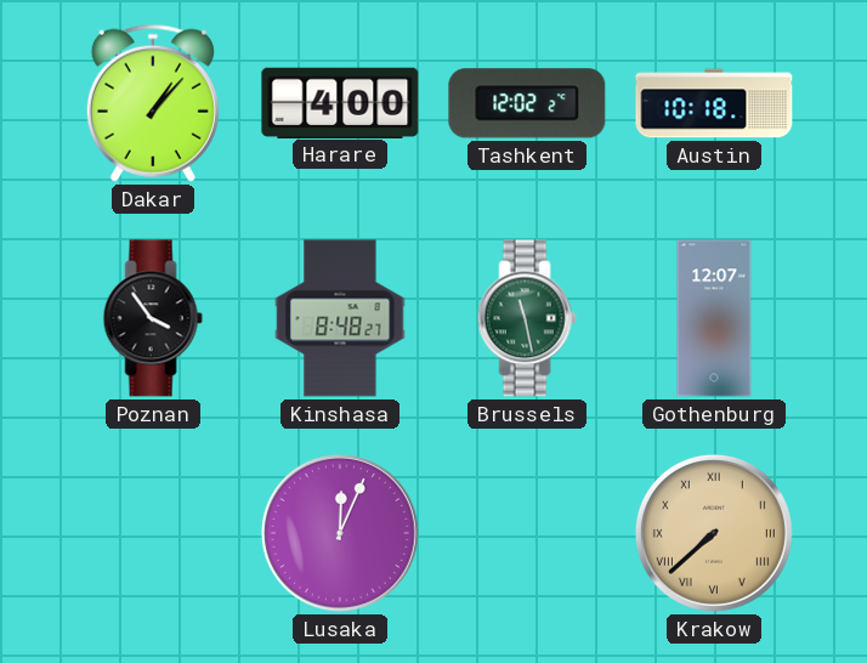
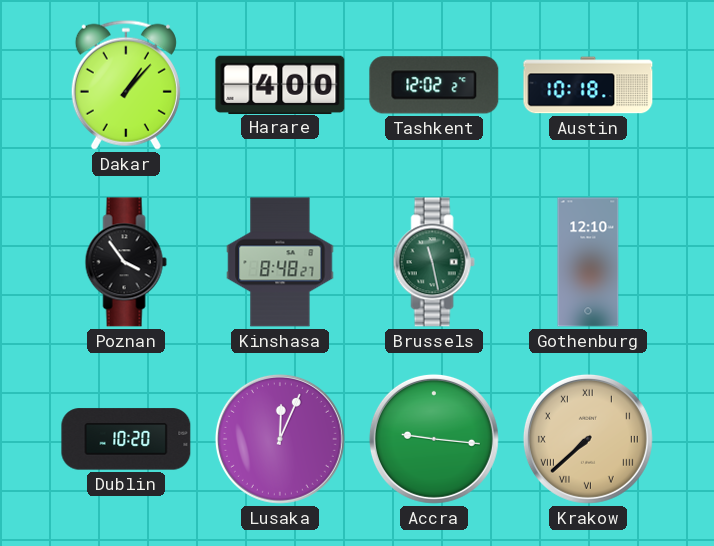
Gothenburg: 12:07 -> 12:10
Dublin: none -> 10:20
Accra: none -> 9:16
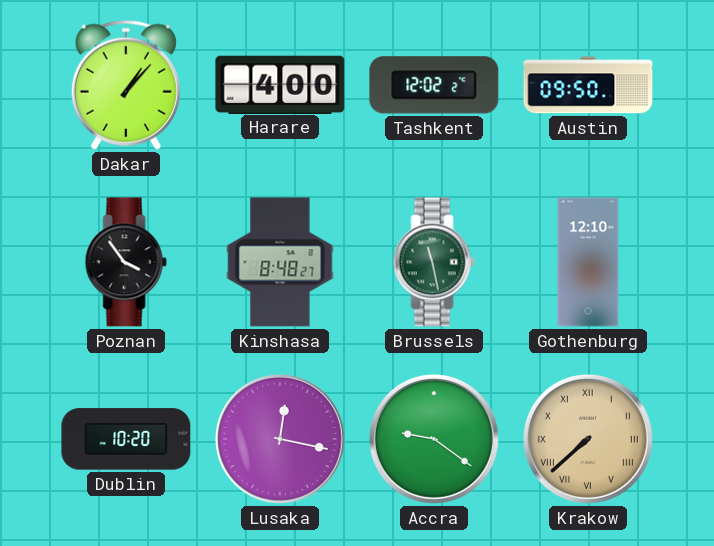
Austin: 10:18 -> 09:50
Lusaka: 12:04 -> 12:17
Accra: 9:16 -> 9:21
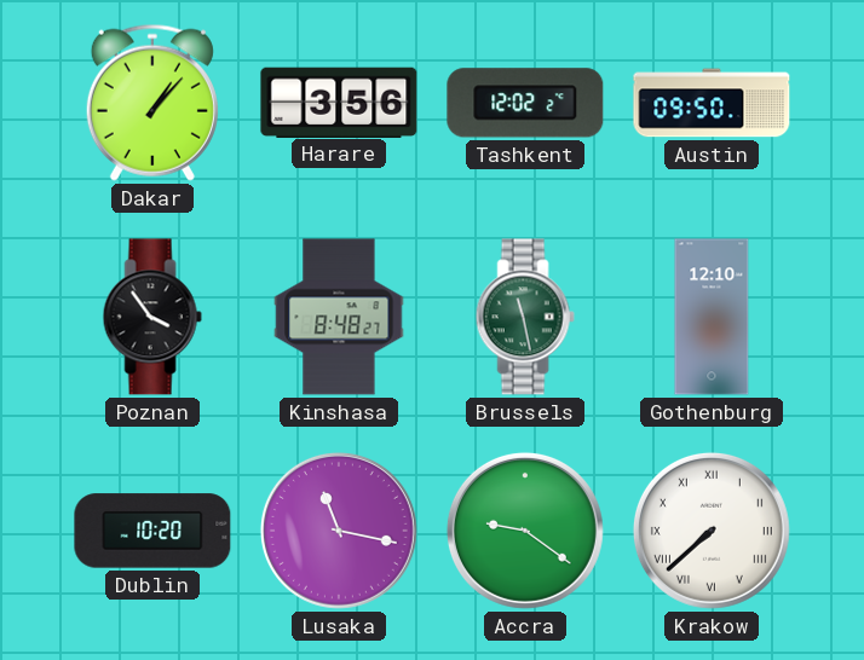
Harare: 4:00 -> 3:56
Lusaka: 12:17 -> 11:17
Krakow dial: champagne -> white
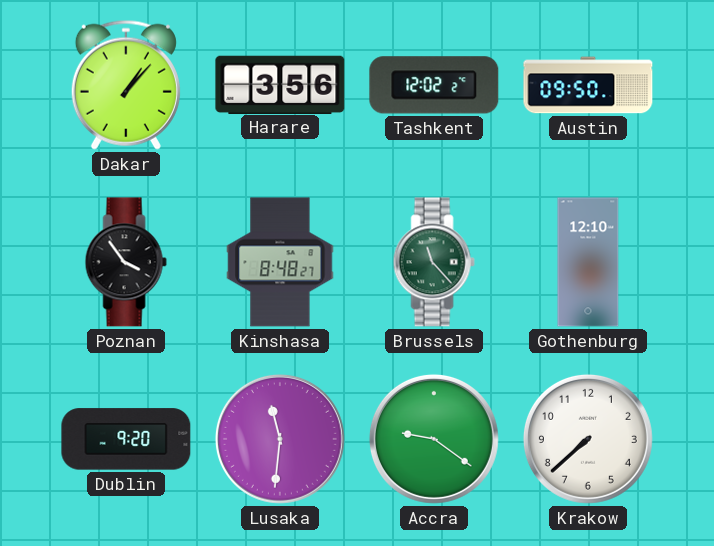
Brussels: 11:28 -> 11:23
Dublin: 10:20 -> 9:20
Lusaka: 11:17 -> 11:31
Krakow numerals: Roman -> Arabic
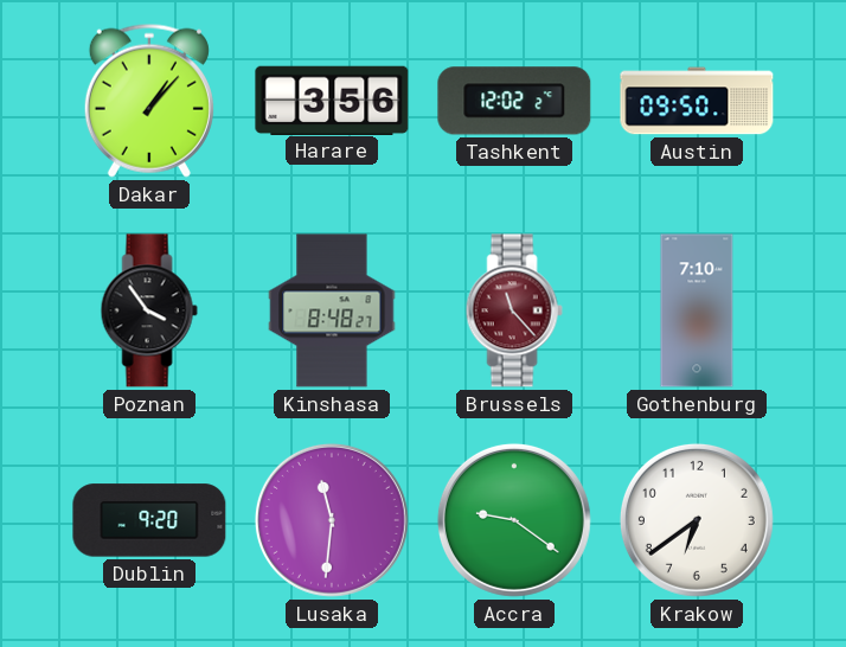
Brussels dial: green -> burgundy
Gothenburg: 12:10 -> 7:10
Krakow: 7:38 -> 6:39
